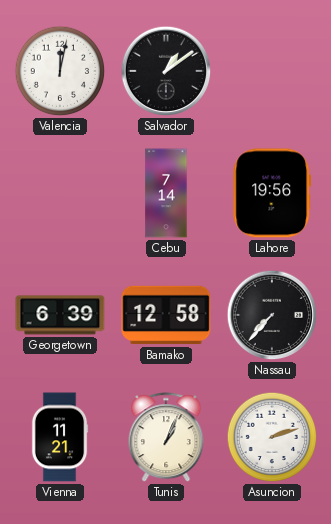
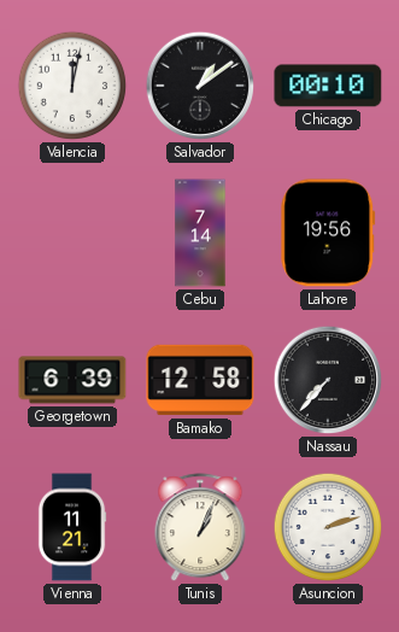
Chicago: none -> 00:10
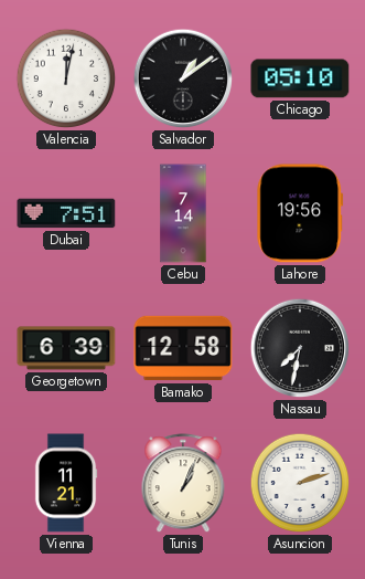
Chicago: 00:10 -> 05:10
Dubai: none -> 7:51
Nassau: 7:37 -> 7:32
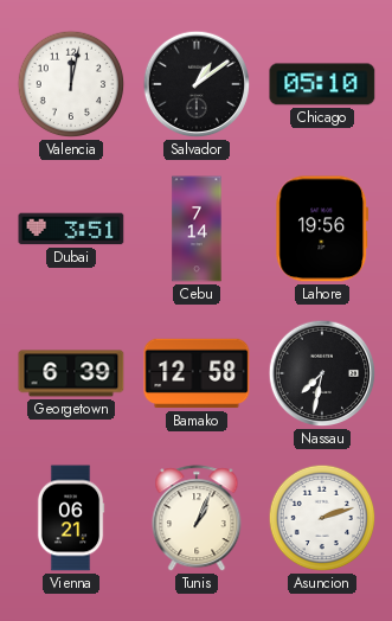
Dubai: 7:51 -> 3:51
Vienna: 11:21 -> 06:21
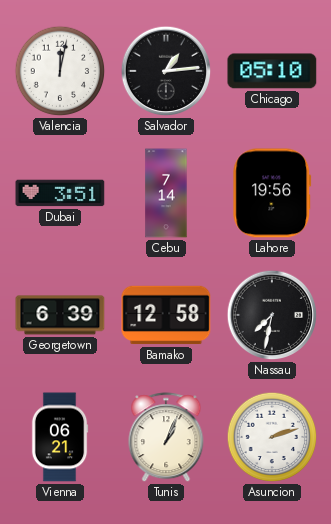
Salvador: 1:09 -> 1:14
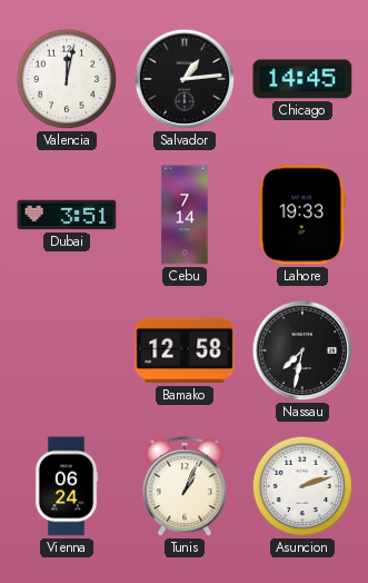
Chicago: 05:10 -> 14:45
Lahore: 19:56 -> 19:33
Georgetown: 6:39 -> none
Vienna: 06:21 -> 06:24
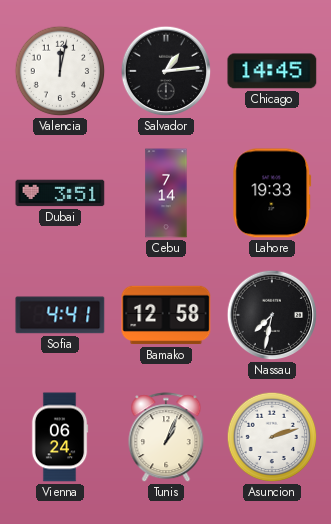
Sofia: none -> 4:41
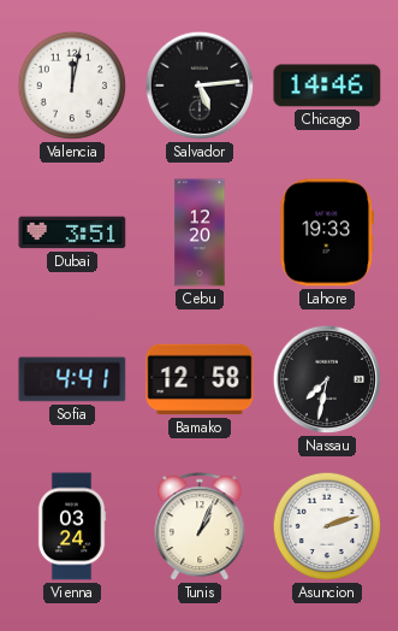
Salvador: 1:14 -> 5:14
Chicago: 14:45 -> 14:46
Cebu: 7:14 -> 12:20
Vienna: 06:24 -> 03:24
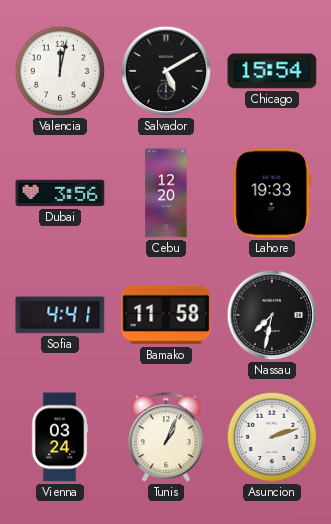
Salvador: 5:14 -> 5:10
Chicago: 14:46 -> 15:54
Dubai: 3:51 -> 3:56
Bamako: 12:58 -> 11:58
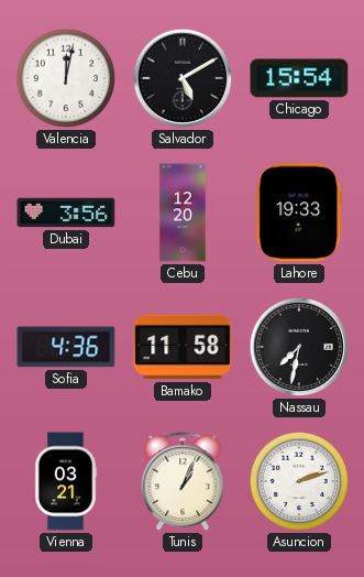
Sofia: 4:41 -> 4:36
Vienna: 03:24 -> 03:21
